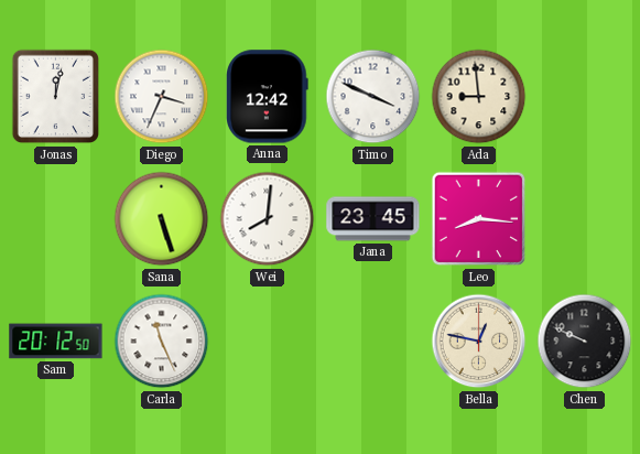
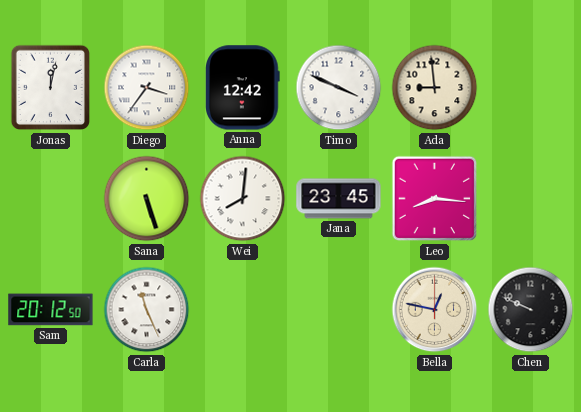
Diego: 3:34 -> 3:36
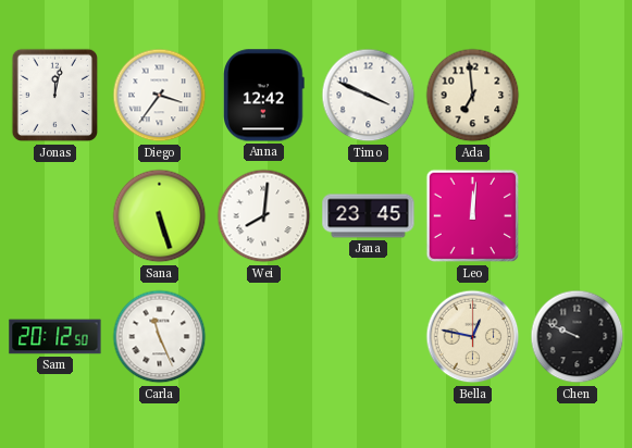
Ada: 8:59 -> 6:59
Leo: 8:16 -> 12:01
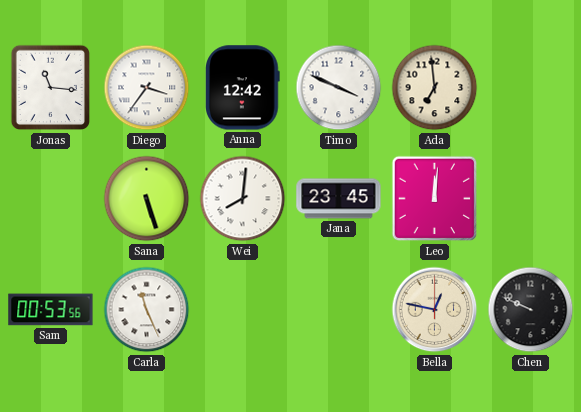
Jonas: 12:02 -> 11:16
Sam: 20:12 -> 00:53
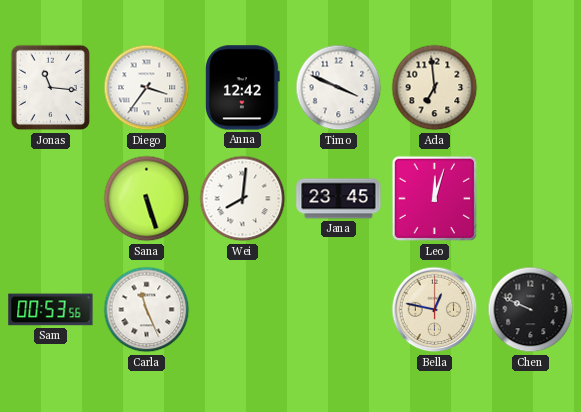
Leo: 12:01 -> 12:03
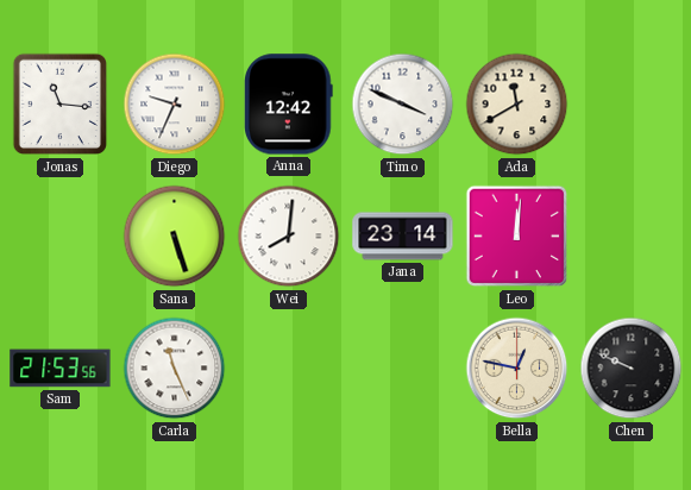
Diego: 3:36 -> 9:34
Ada: 6:59 -> 11:40
Jana: 23:45 -> 23:14
Leo: 12:03 -> 12:01
Sam: 00:53 -> 21:53
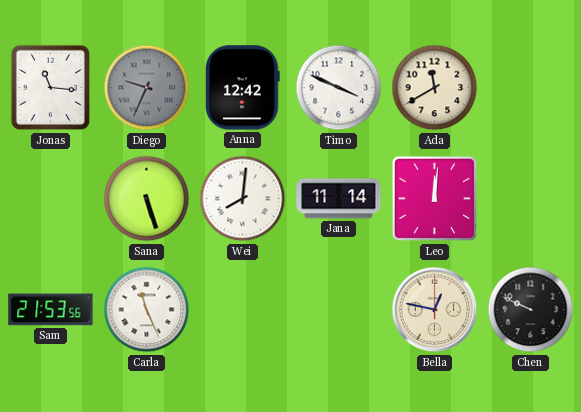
Diego dial: white -> grey
Jana: 23:14 -> 11:14
